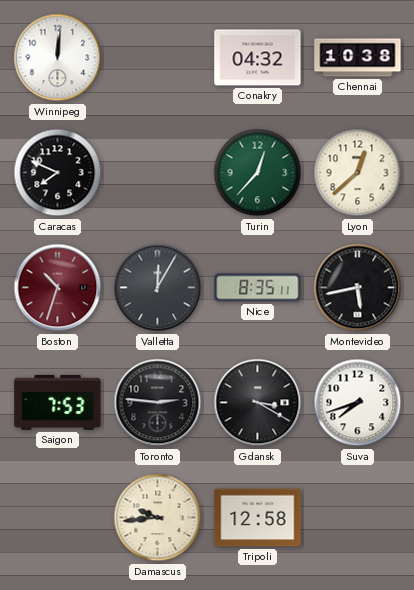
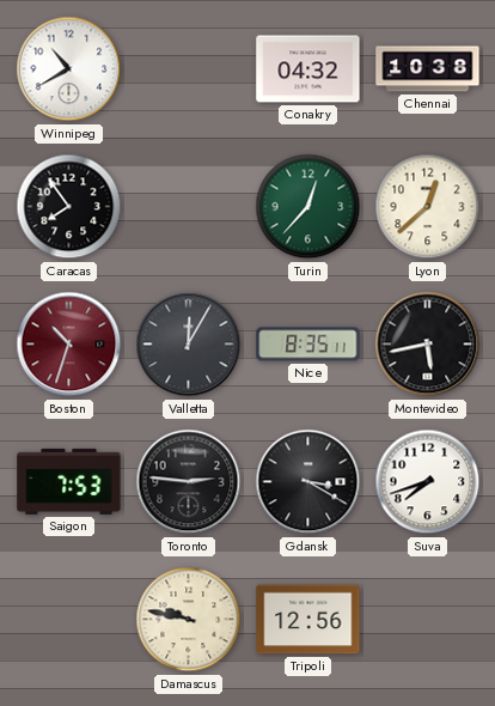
Winnipeg: 12:01 -> 10:40
Caracas: 7:49 -> 7:54
Damascus: 9:44 -> 9:47
Tripoli: 12:58 -> 12:56
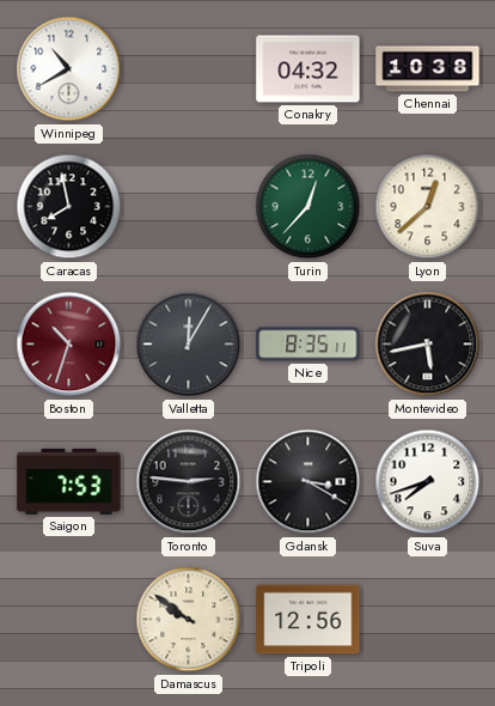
Caracas: 7:54 -> 7:58
Damascus: 9:47 -> 9:51
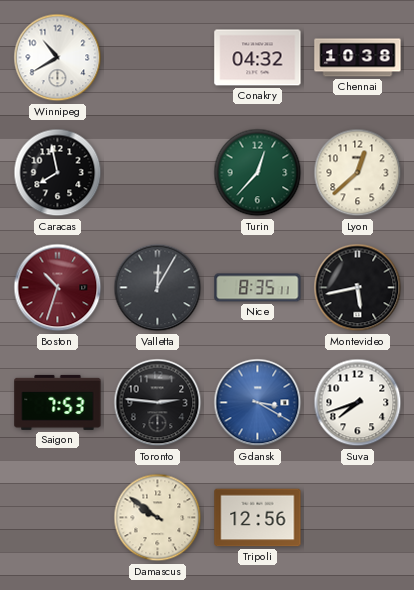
Gdansk dial: black -> blue
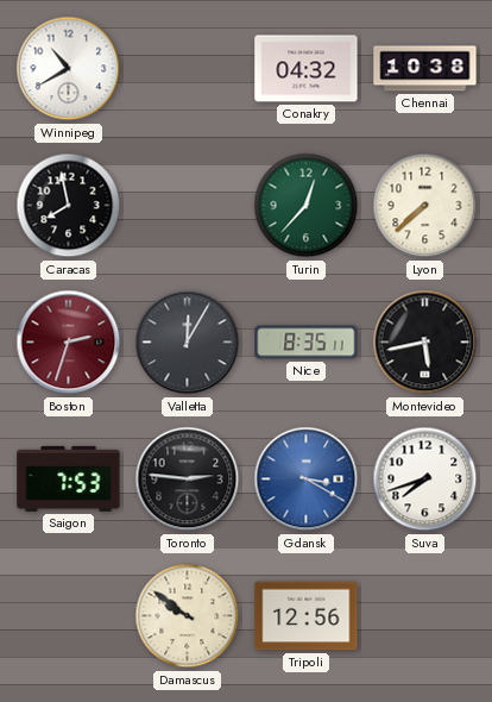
Lyon: 12:38 -> 7:38
Boston: 10:33 -> 2:33
